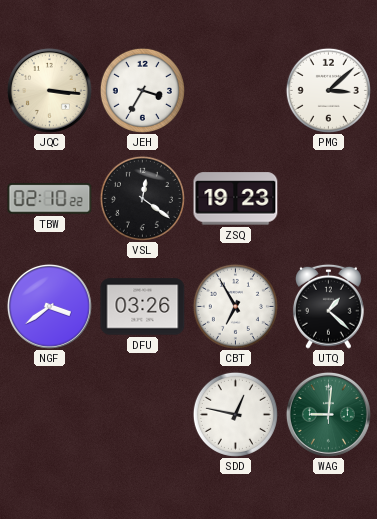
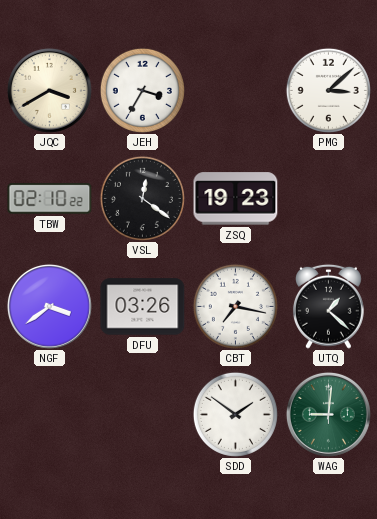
JQC: 3:16 -> 3:40
CBT: 6:55 -> 7:17
SDD: 12:47 -> 1:51
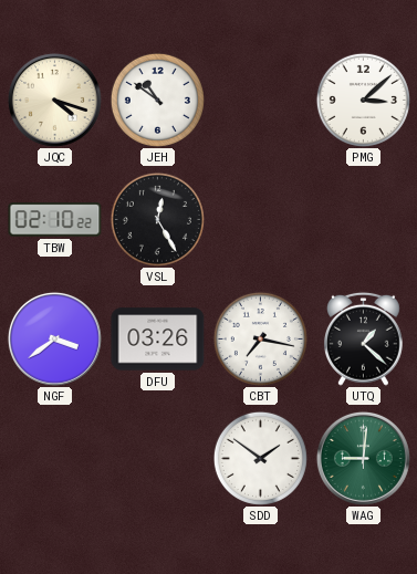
JQC: 3:40 -> 4:18
JEH: 3:35 -> 10:51
VSL: 12:21 -> 12:25
ZSQ: 19:23 -> none
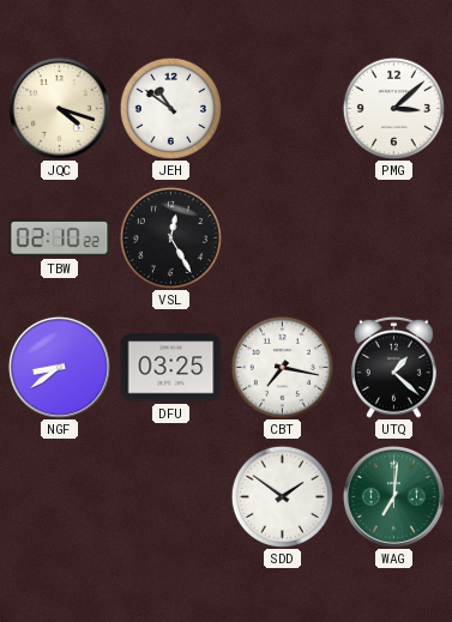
NGF: 3:39 -> 8:39
DFU: 03:26 -> 03:25
WAG: 9:01 -> 7:01
